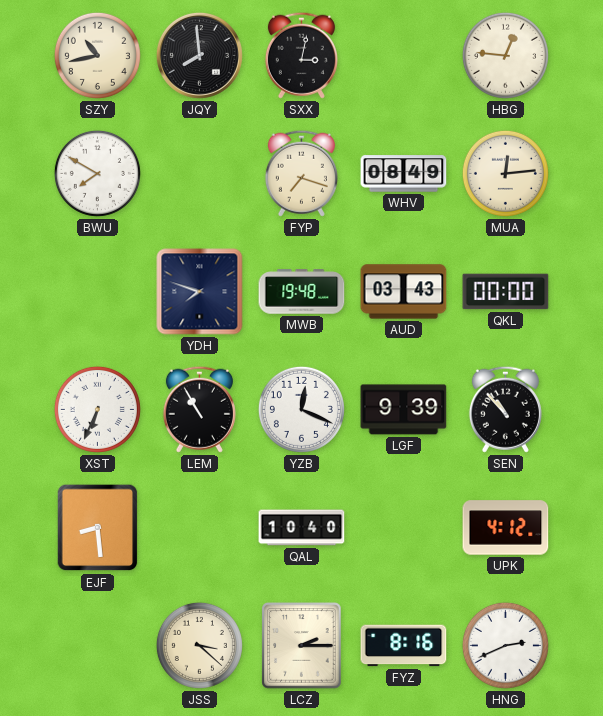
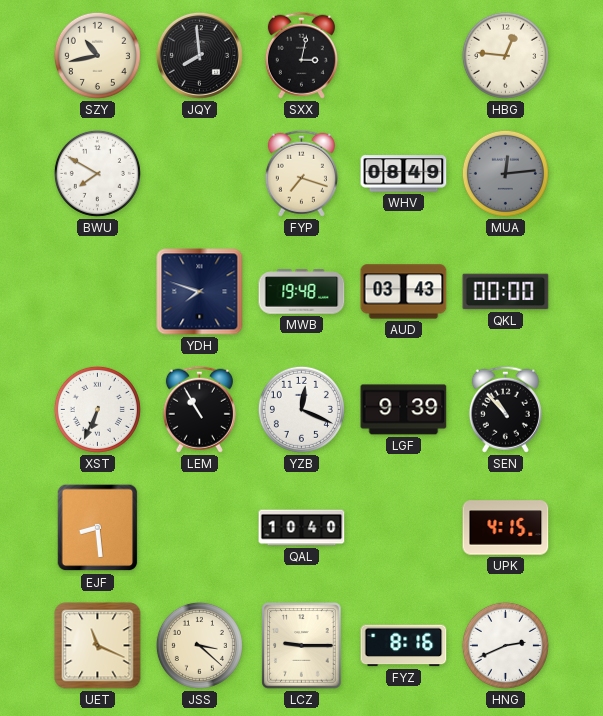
MUA dial: cream -> grey
UPK: 4:12 -> 4:15
UET: none -> 11:19
LCZ: 2:15 -> 9:15
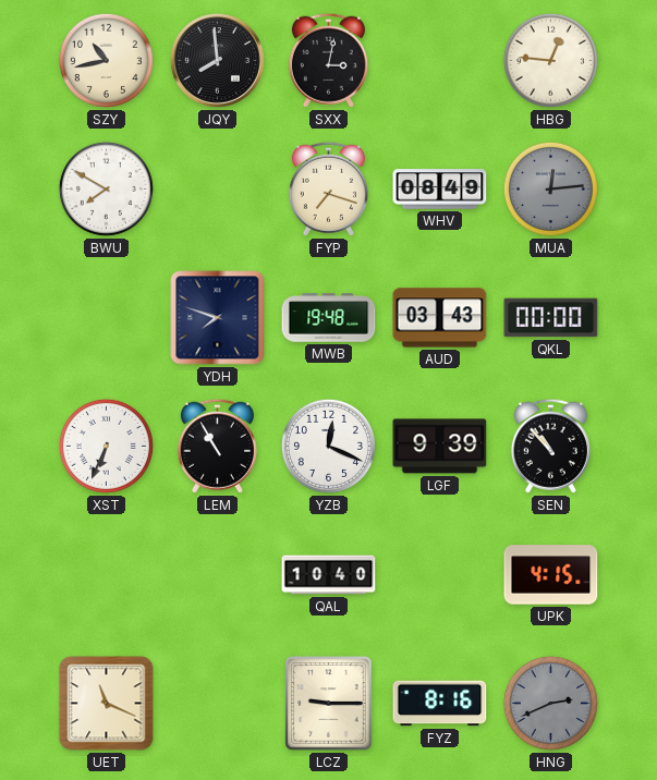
EJF: 8:29 -> none
JSS: 3:22 -> none
HNG dial: white -> grey
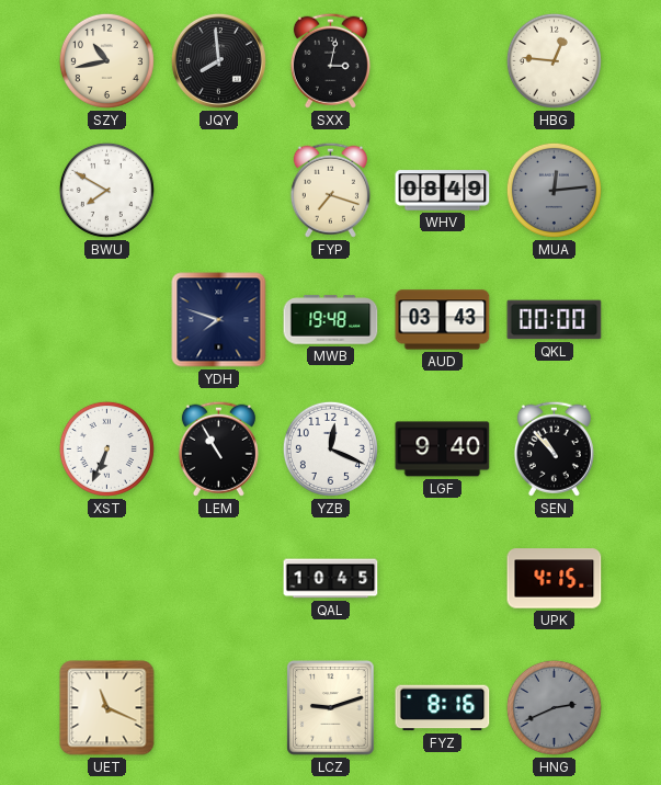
LGF: 9:39 -> 9:40
QAL: 10:40 -> 10:45
LCZ: 9:15 -> 9:12
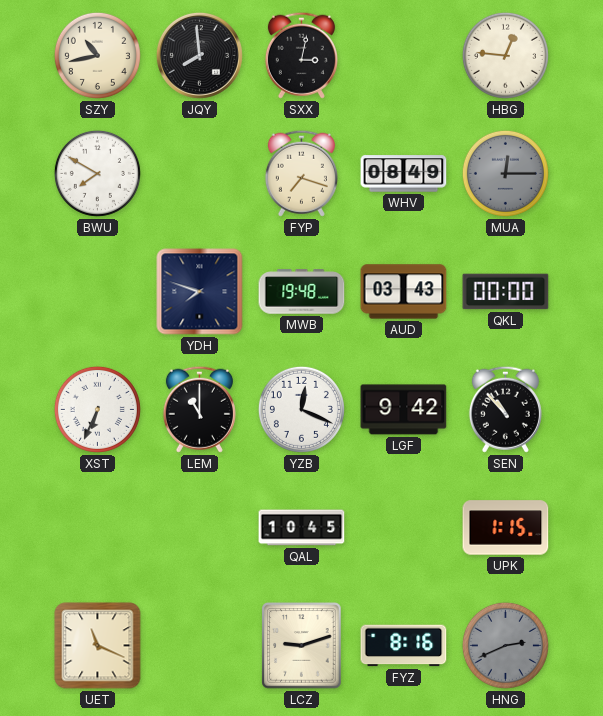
MUA: 12:14 -> 12:15
LEM: 10:55 -> 11:00
LGF: 9:40 -> 9:42
UPK: 4:15 -> 1:15
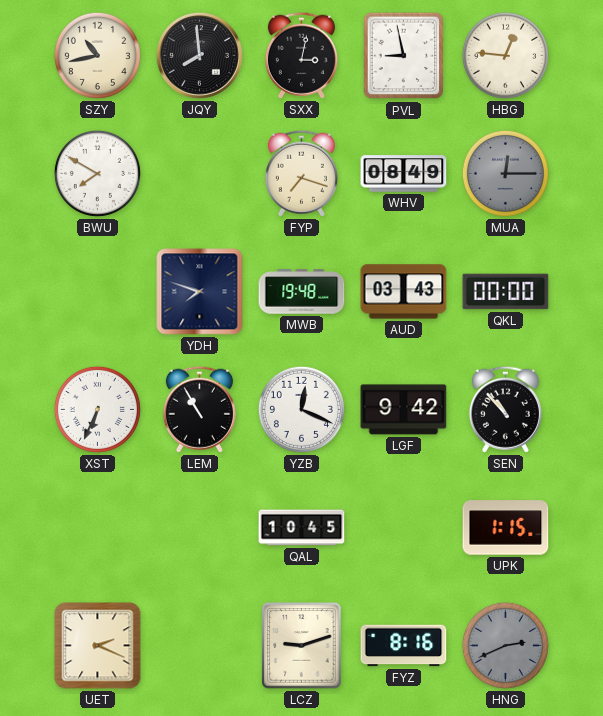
PVL: none -> 8:58
LEM: 11:00 -> 10:55
UET: 11:19 -> 2:19
